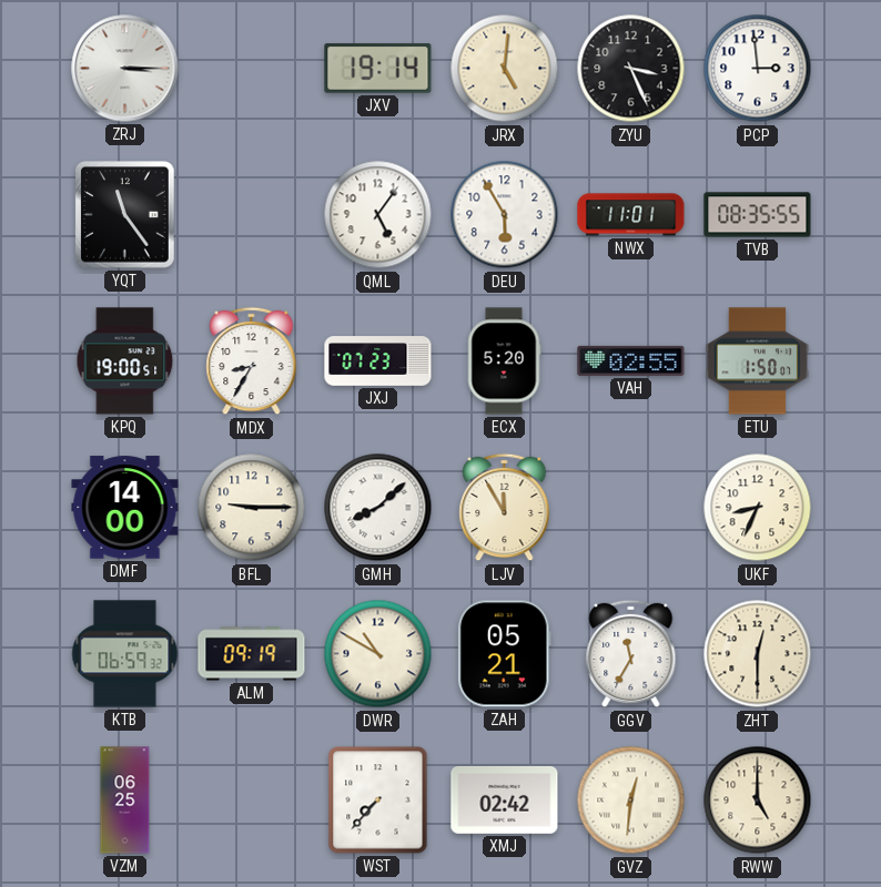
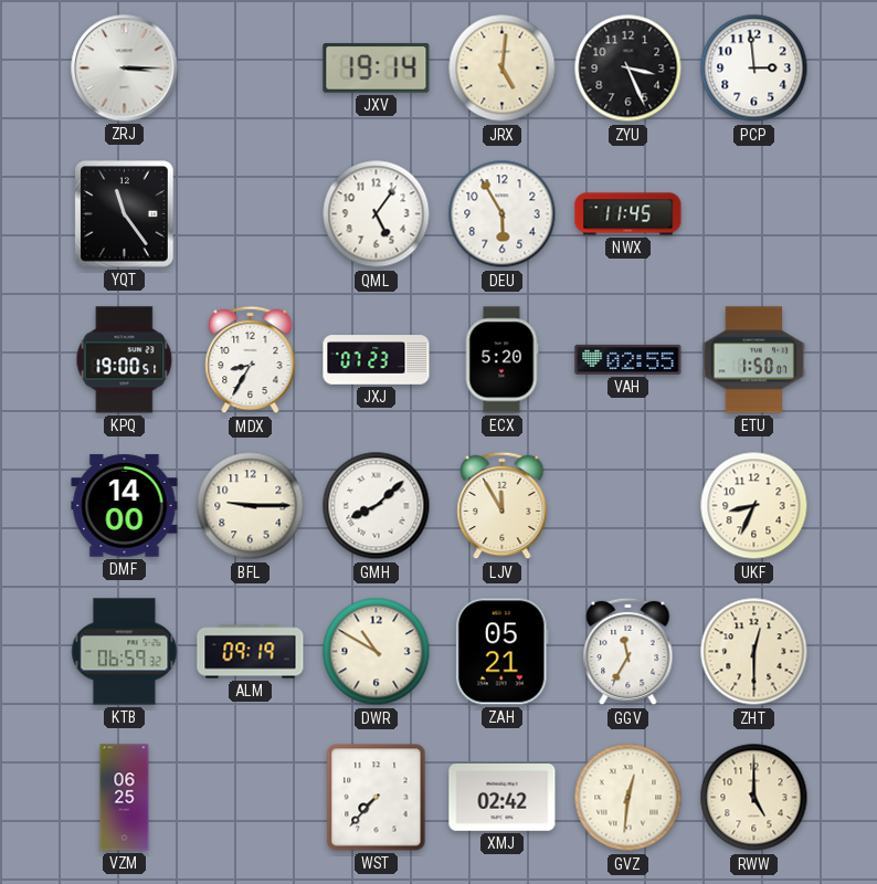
NWX: 11:01 -> 11:45
TVB: 08:35 -> none
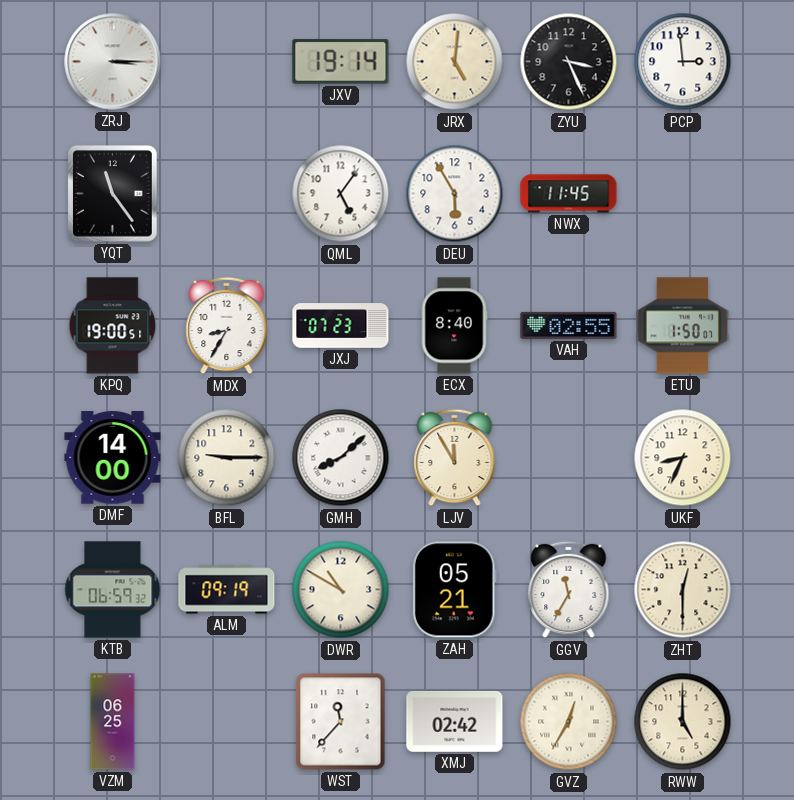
ECX: 5:20 -> 8:40
WST: 7:37 -> 11:37
GVZ: 12:31 -> 12:35
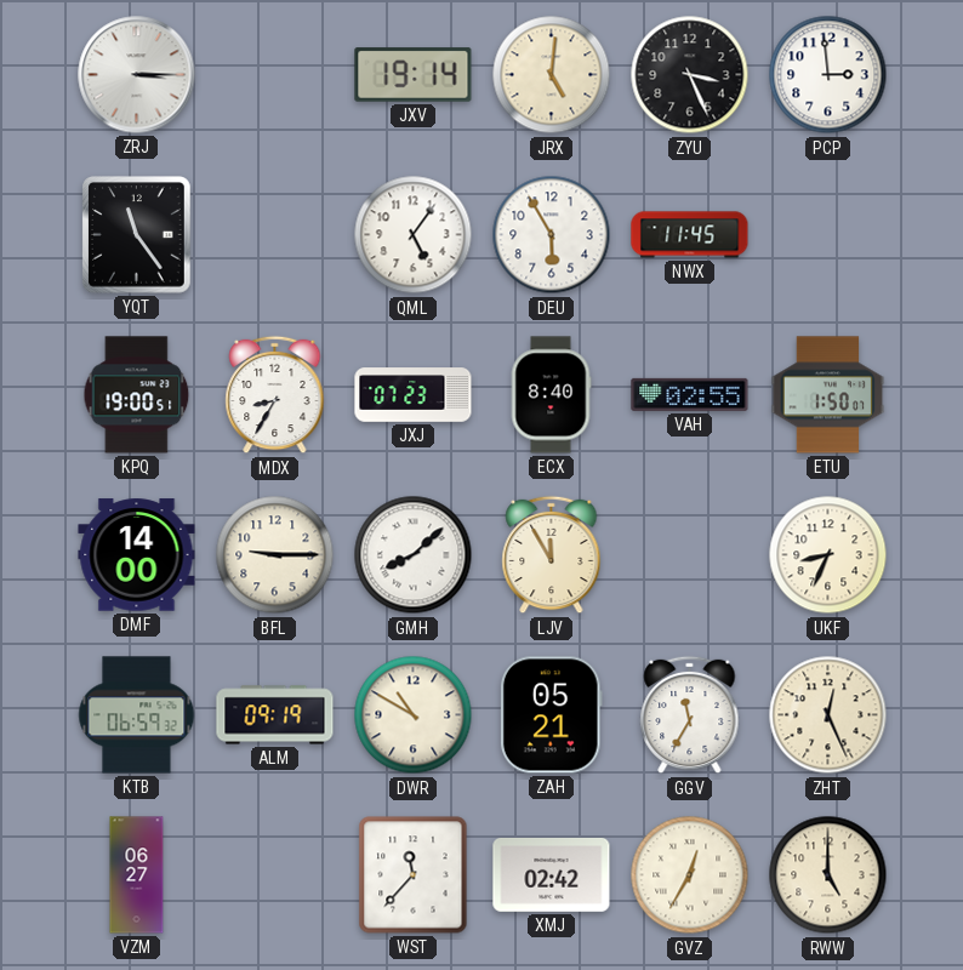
ZHT: 12:30 -> 12:26
VZM: 06:25 -> 06:27
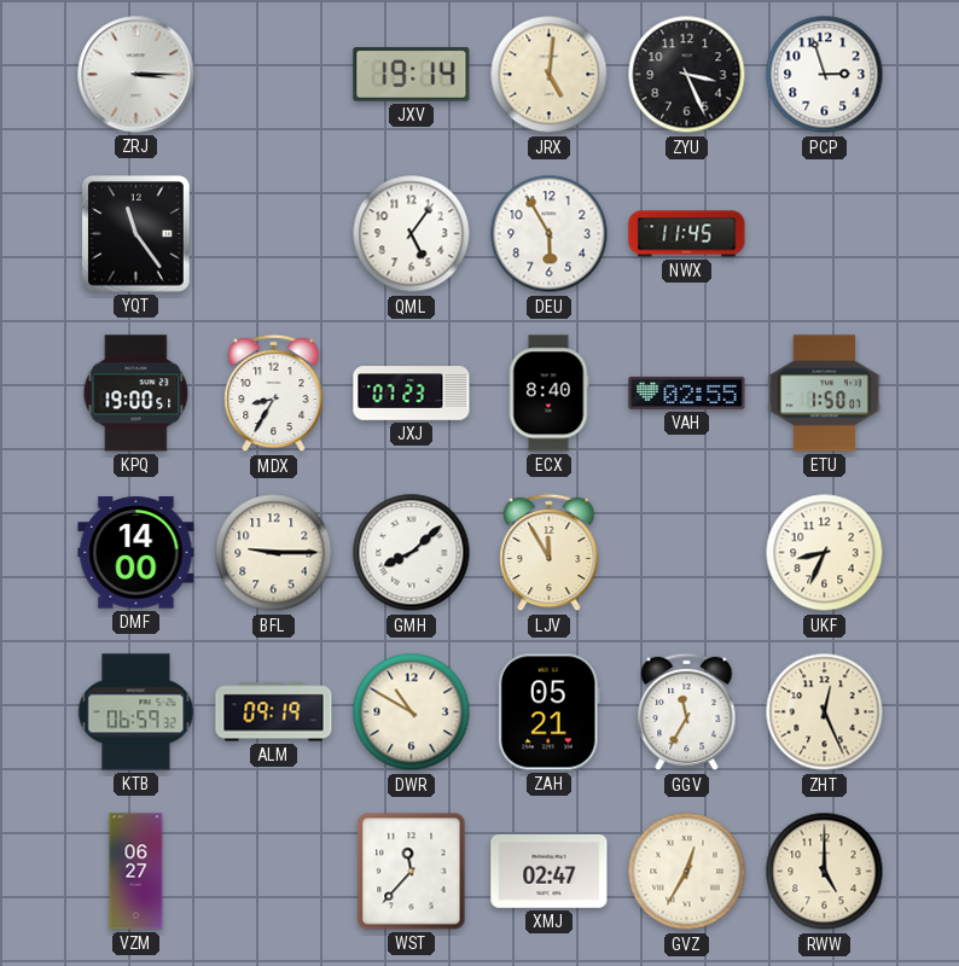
PCP: 2:59 -> 2:57
XMJ: 02:42 -> 02:47
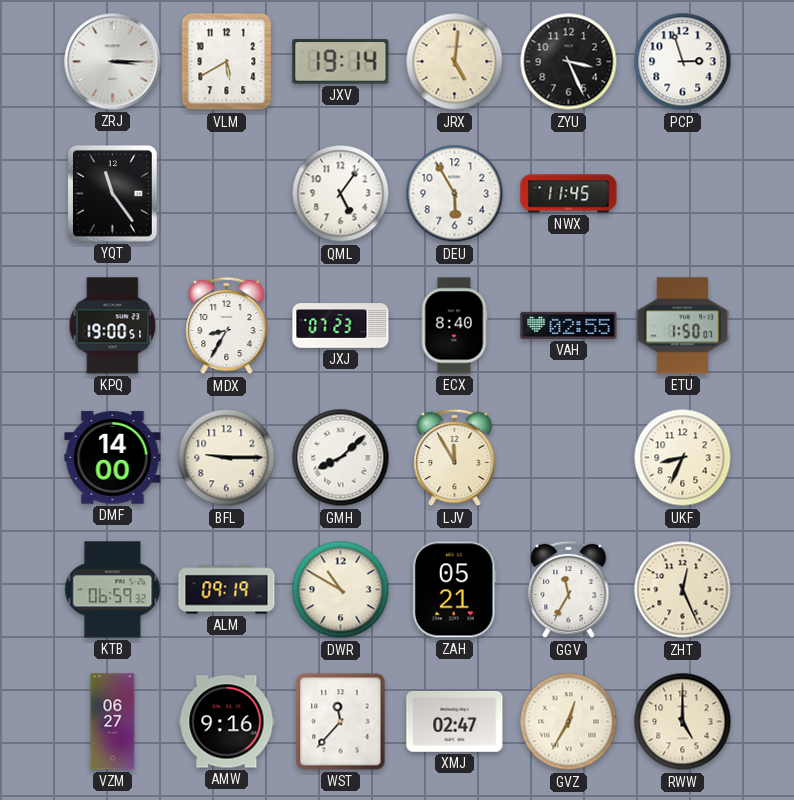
VLM: none -> 5:40
AMW: none -> 9:16
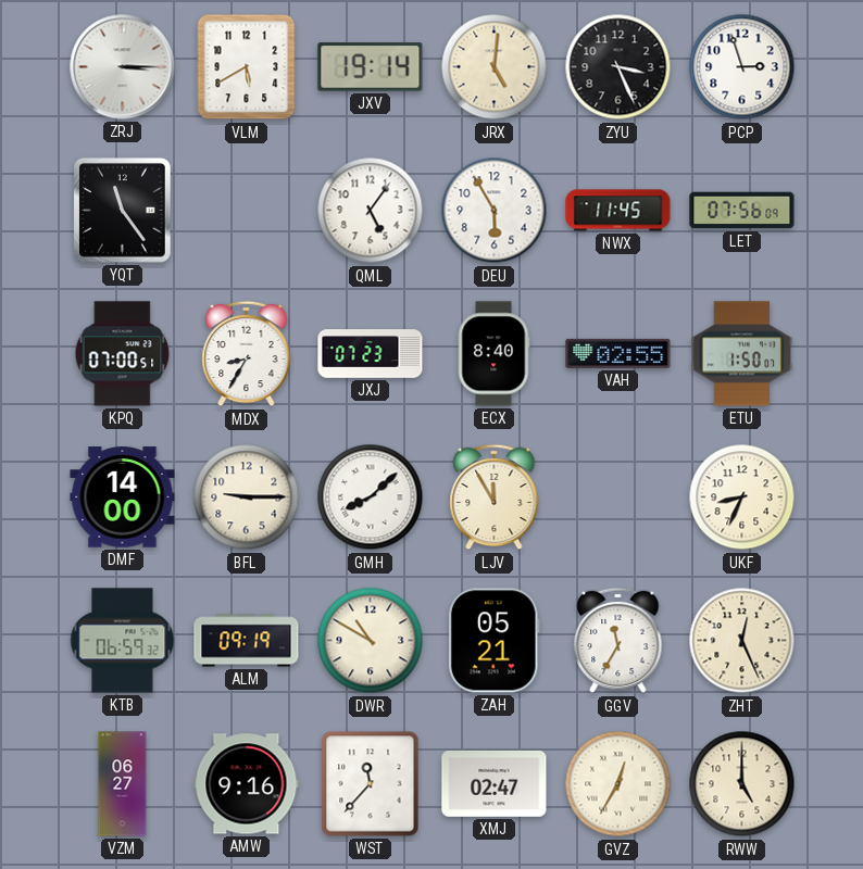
LET: none -> 07:56
KPQ: 19:00 -> 07:00
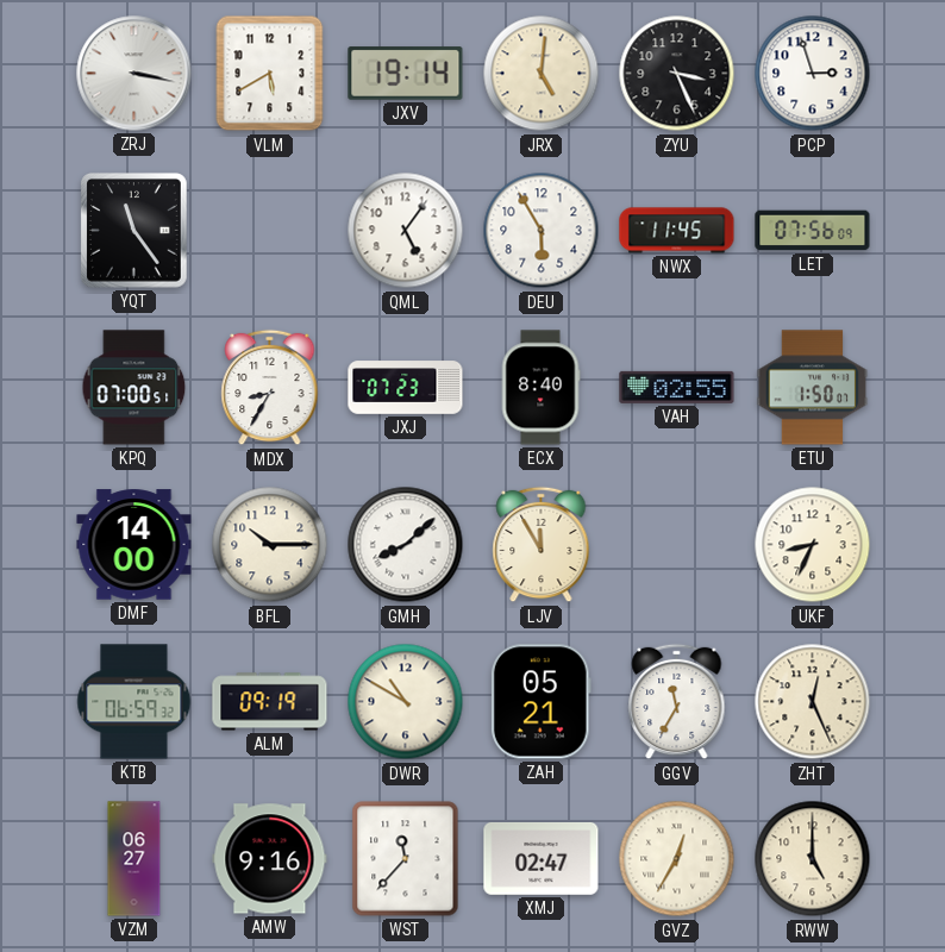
ZRJ: 3:15 -> 3:17
BFL: 9:15 -> 10:15
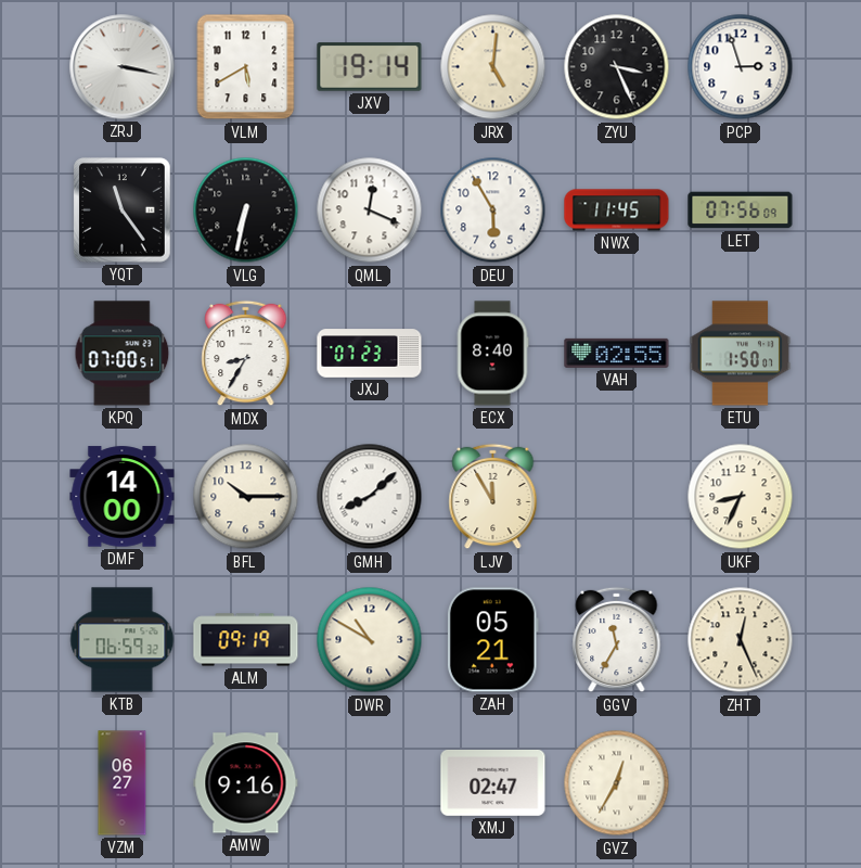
VLG: none -> 6:32
QML: 5:06 -> 12:19
WST: 11:37 -> none
RWW: 5:00 -> none
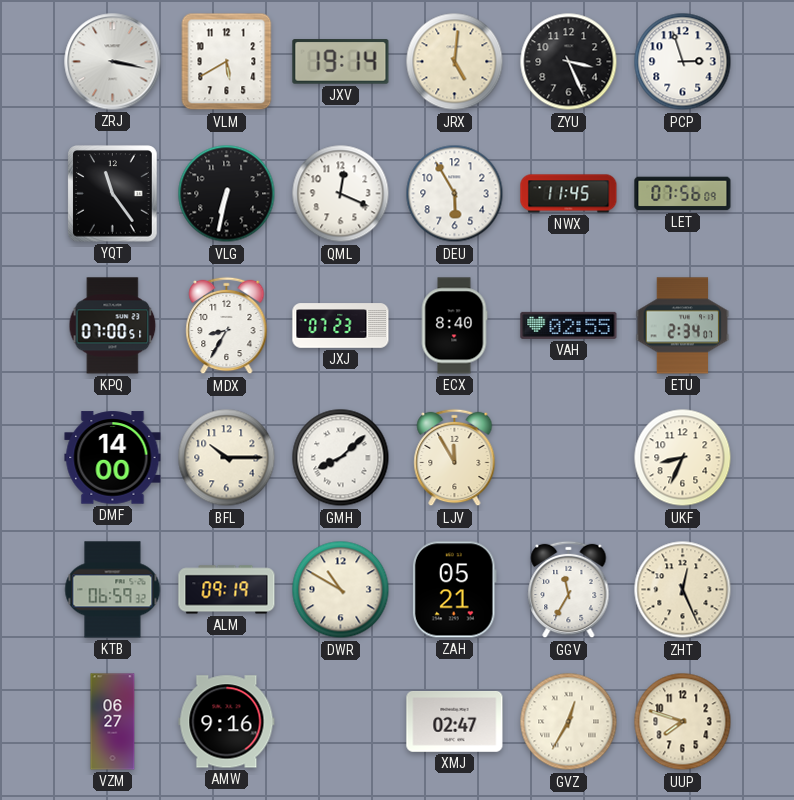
ETU: 1:50 -> 2:34
UUP: none -> 7:48
